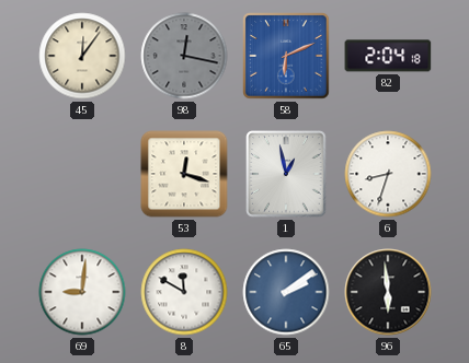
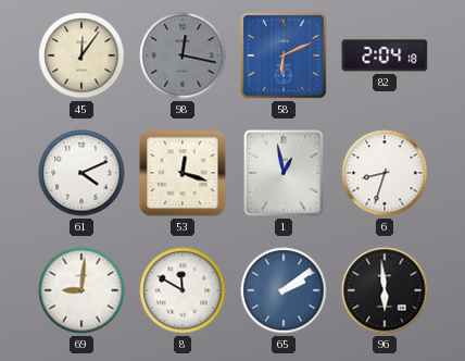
61: none -> 4:11
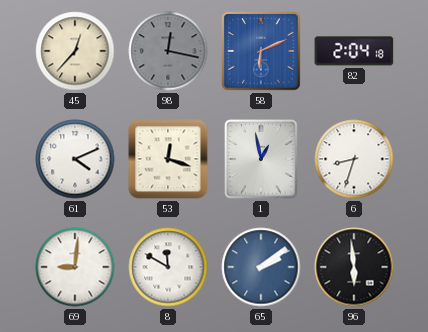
45: 12:06 -> 12:37
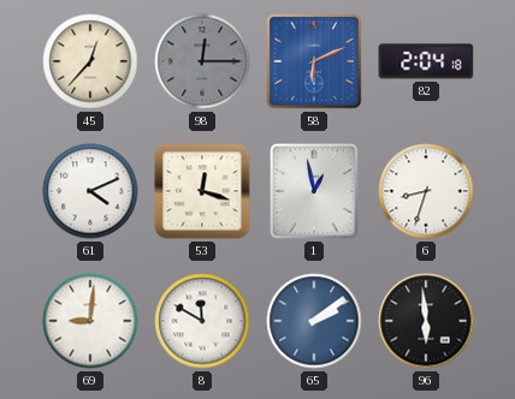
98: 12:17 -> 12:15
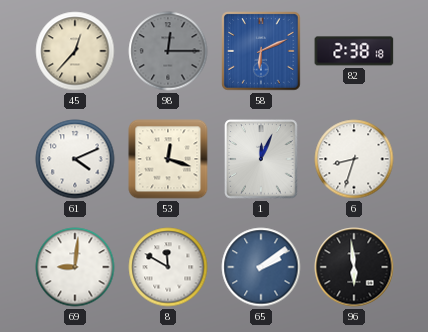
82: 2:04 -> 2:38
1: 12:58 -> 12:04
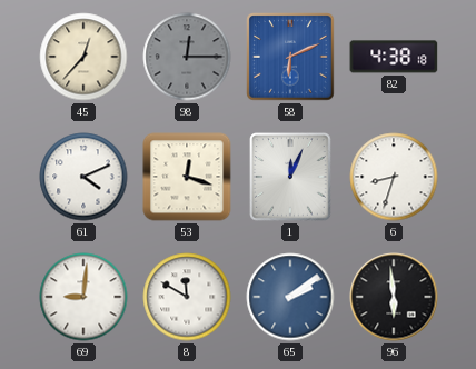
82: 2:38 -> 4:38
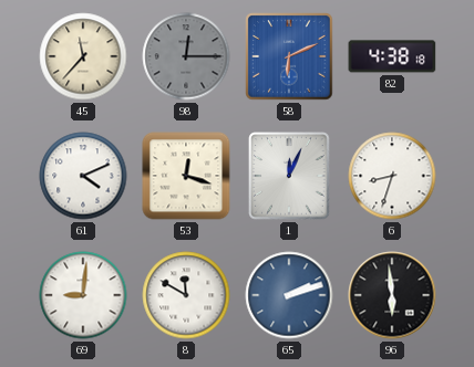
45: 12:37 -> 11:37
65: 2:09 -> 2:12
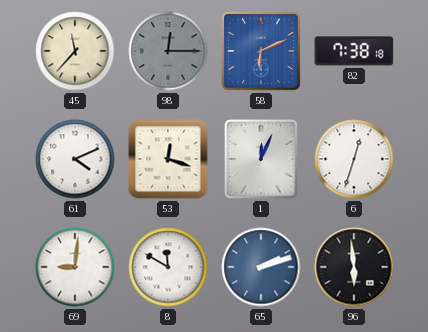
82: 4:38 -> 7:38
6: 8:33 -> 12:33
